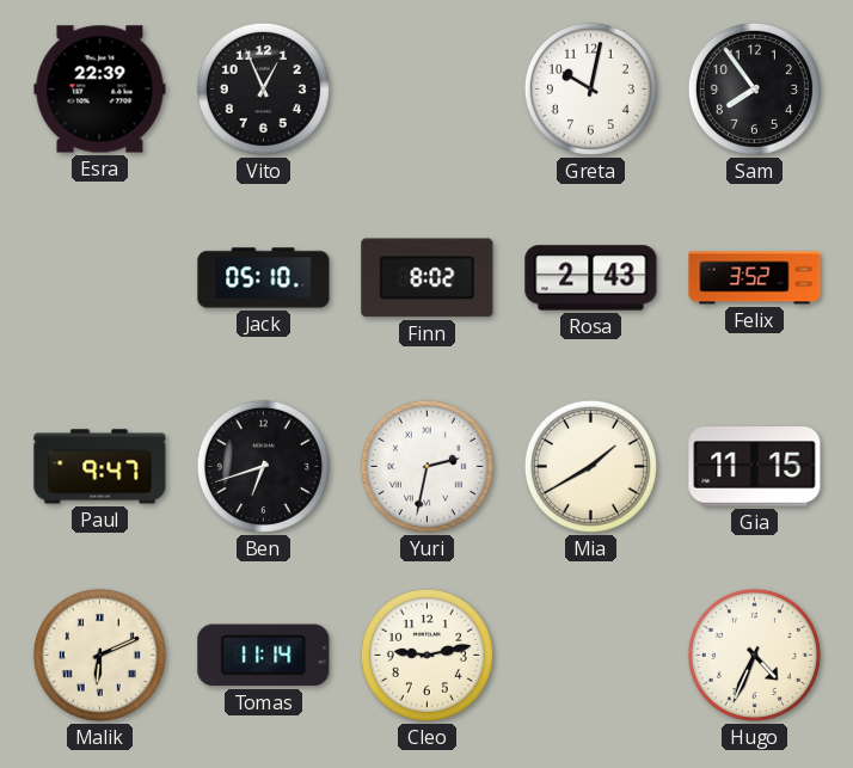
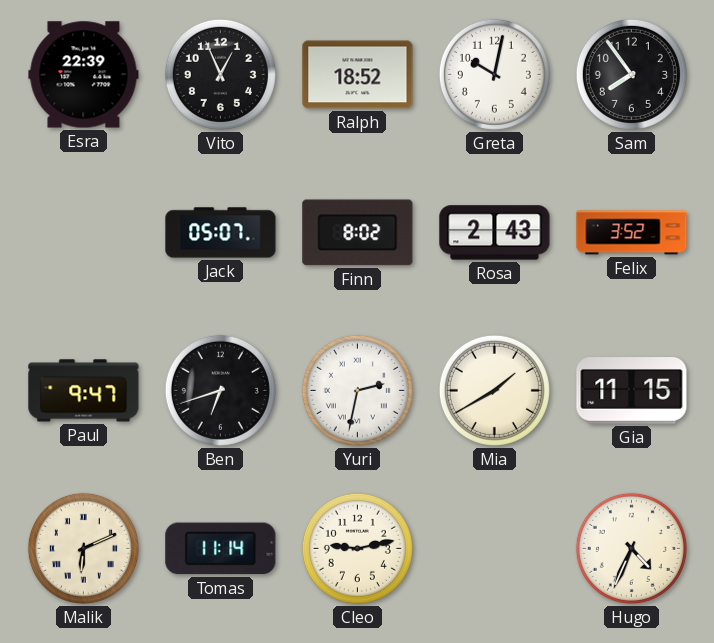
Ralph: none -> 18:52
Jack: 05:10 -> 05:07
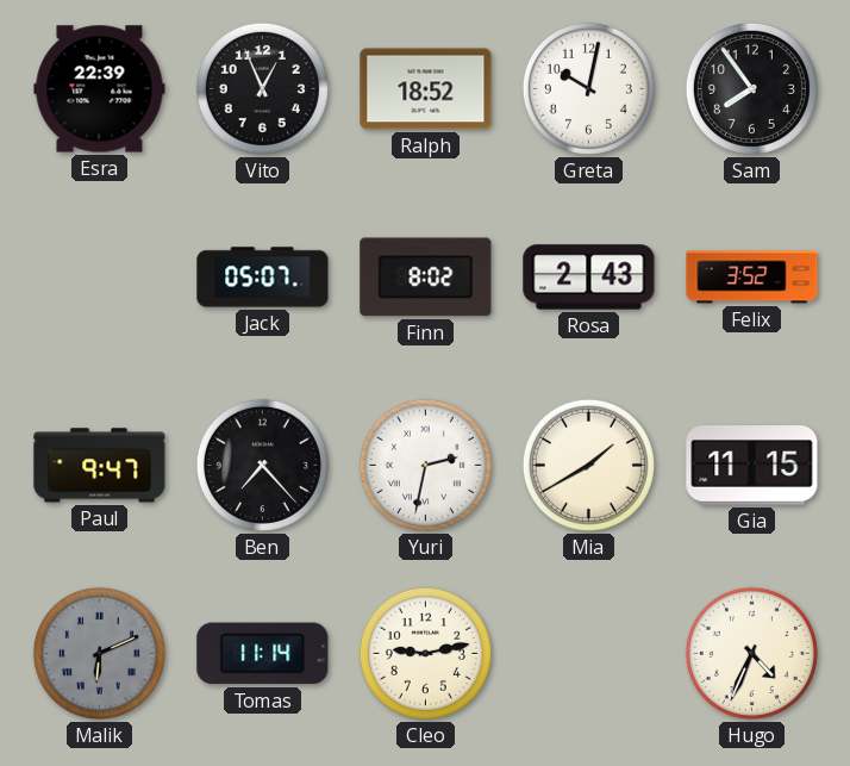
Ben: 6:42 -> 7:23
Malik dial: cream -> grey
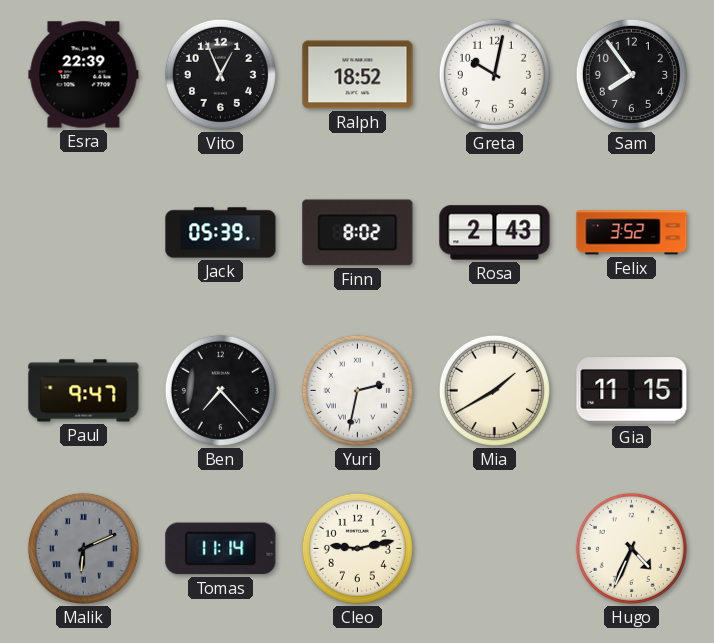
Jack: 05:07 -> 05:39
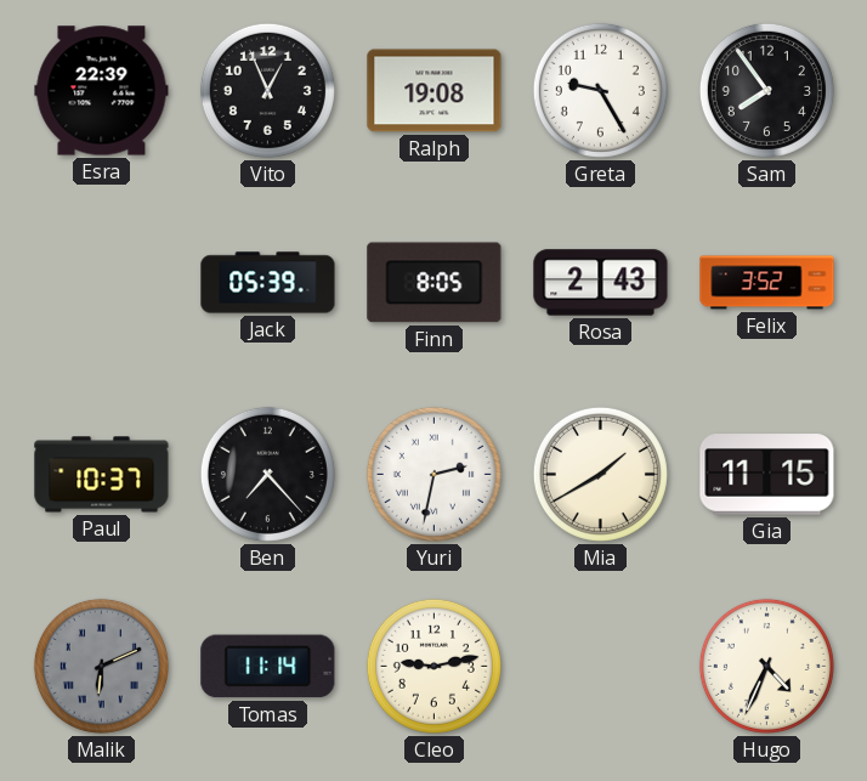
Ralph: 18:52 -> 19:08
Greta: 10:02 -> 9:25
Finn: 8:02 -> 8:05
Paul: 9:47 -> 10:37
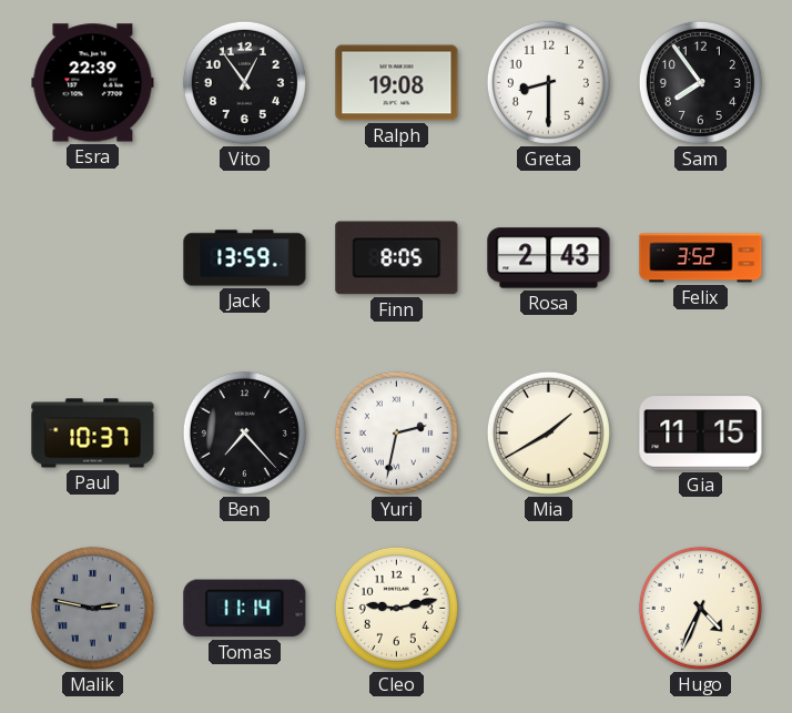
Vito: 12:56 -> 12:54
Greta: 9:25 -> 8:30
Jack: 05:39 -> 13:59
Malik: 6:11 -> 2:47
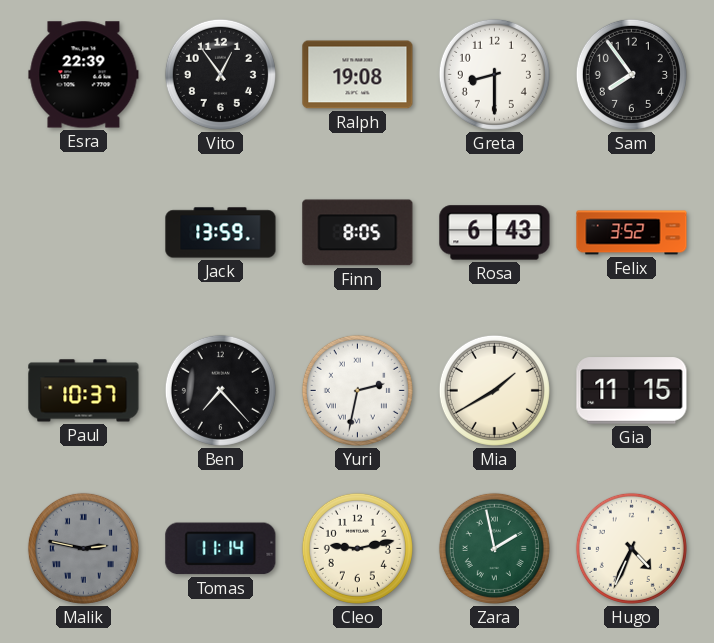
Rosa: 2:43 -> 6:43
Zara: none -> 1:58
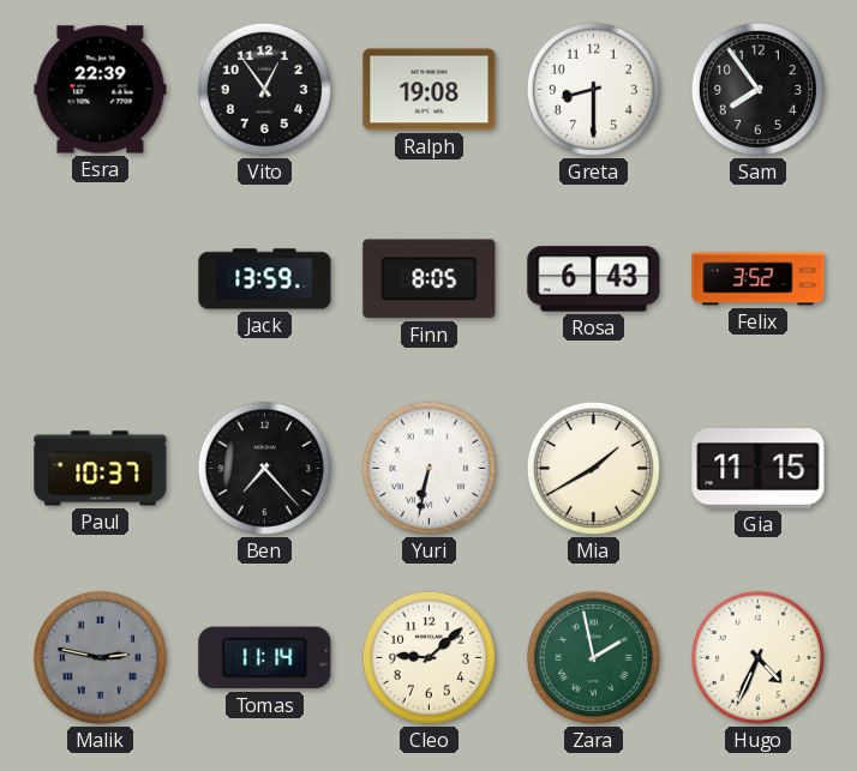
Yuri: 2:32 -> 6:32
Cleo: 9:13 -> 9:08
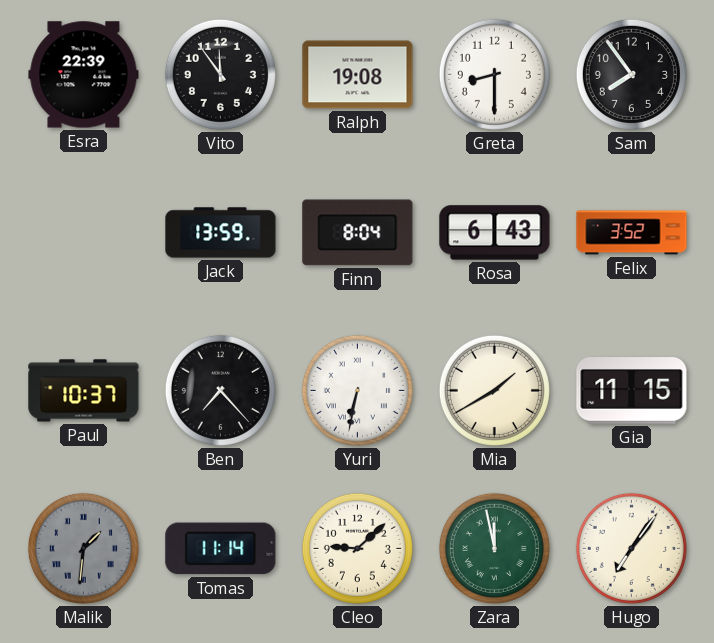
Vito: 12:54 -> 11:54
Finn: 8:05 -> 8:04
Malik: 2:47 -> 1:31
Zara: 1:58 -> 11:58
Hugo: 4:34 -> 7:06
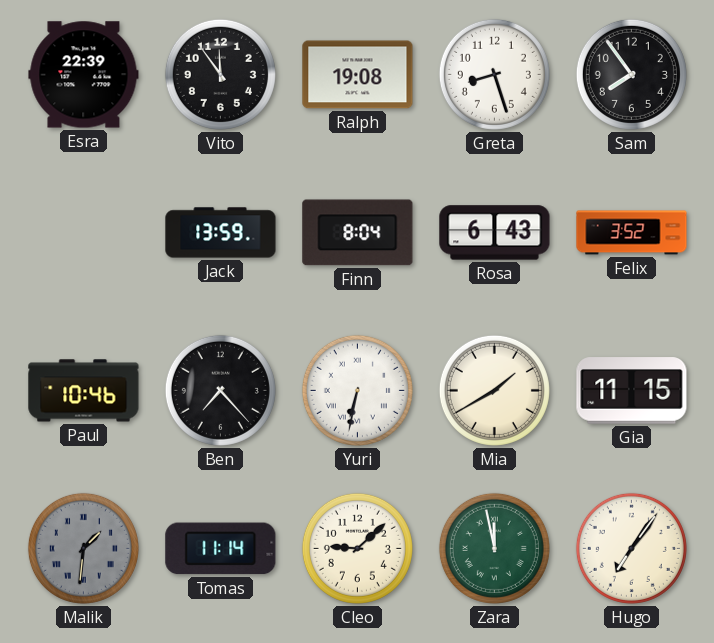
Greta: 8:30 -> 8:27
Paul: 10:37 -> 10:46
